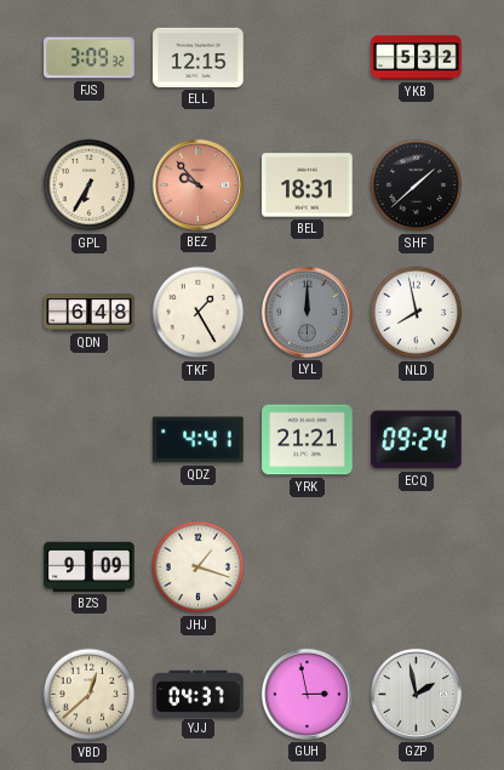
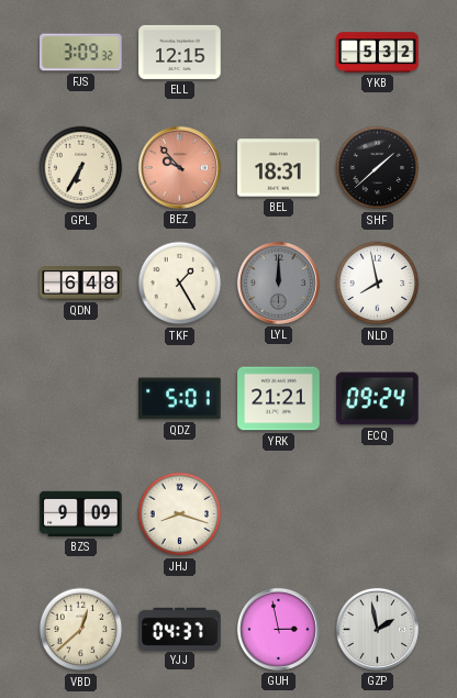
QDZ: 4:41 -> 5:01
JHJ: 1:18 -> 8:18
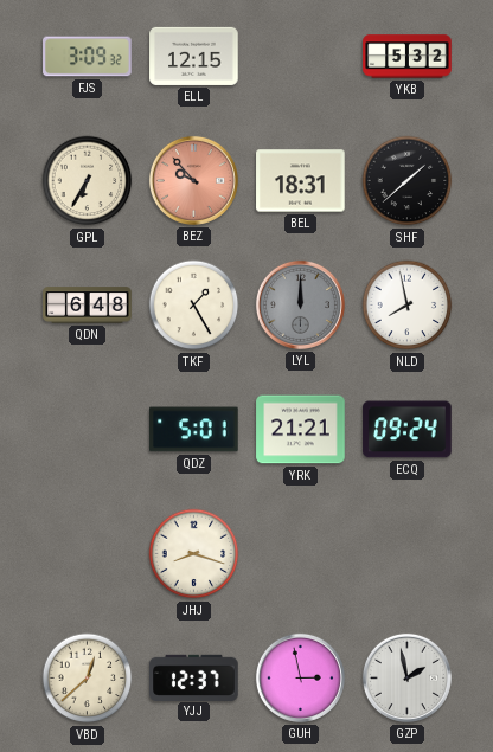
BZS: 9:09 -> none
YJJ: 04:37 -> 12:37
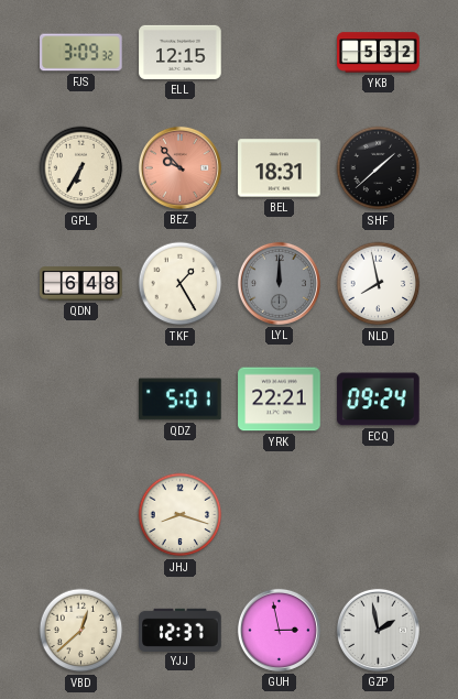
YRK: 21:21 -> 22:21
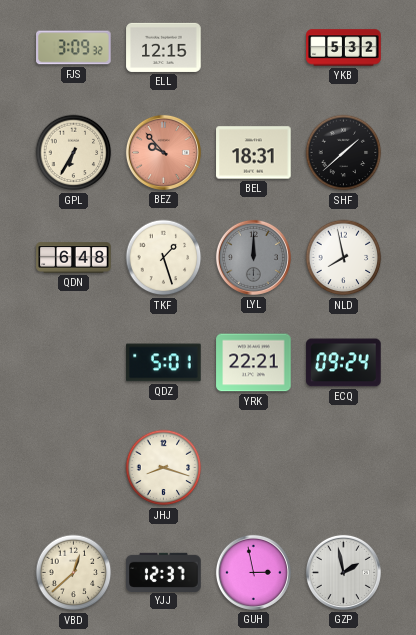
TKF: 1:25 -> 1:27
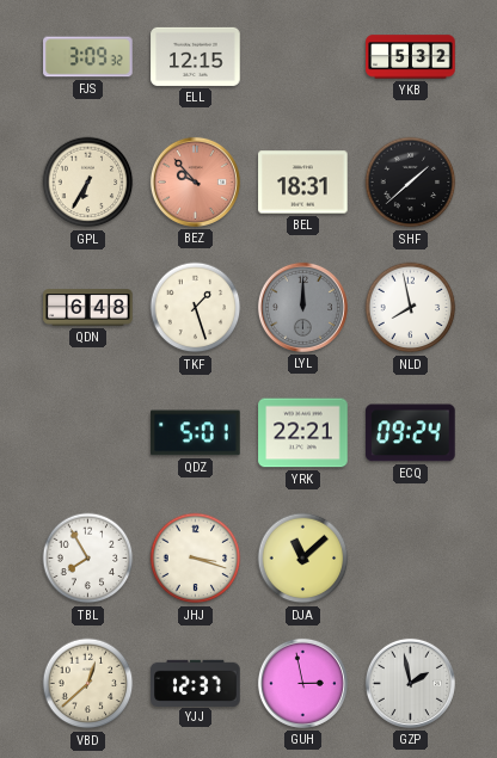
TBL: none -> 7:55
JHJ: 8:18 -> 3:18
DJA: none -> 11:08
